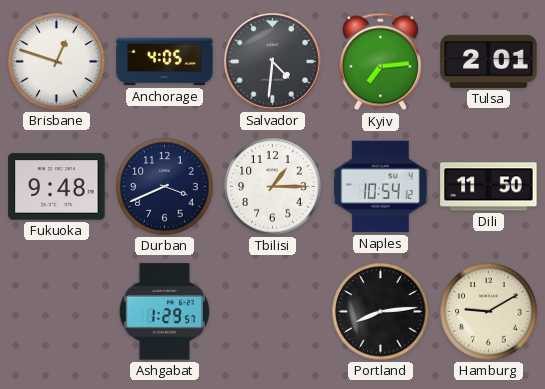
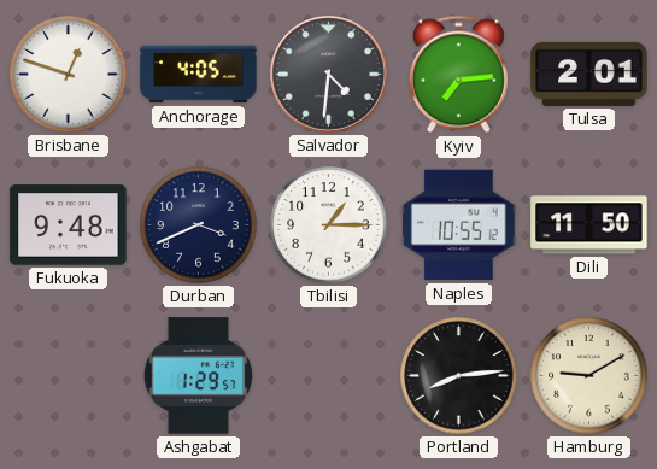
Naples: 10:54 -> 10:55
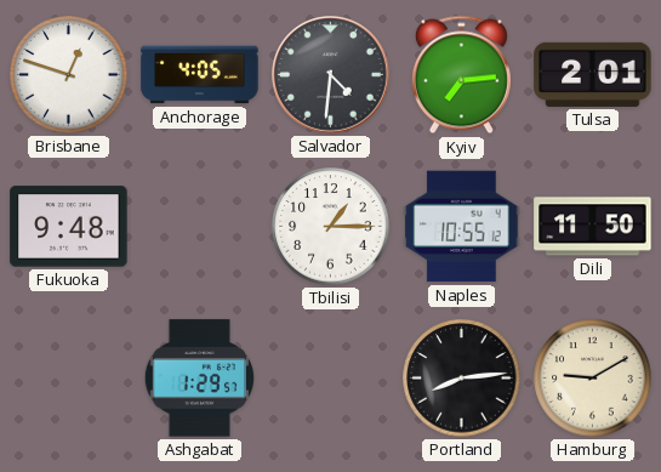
Durban: 3:41 -> none
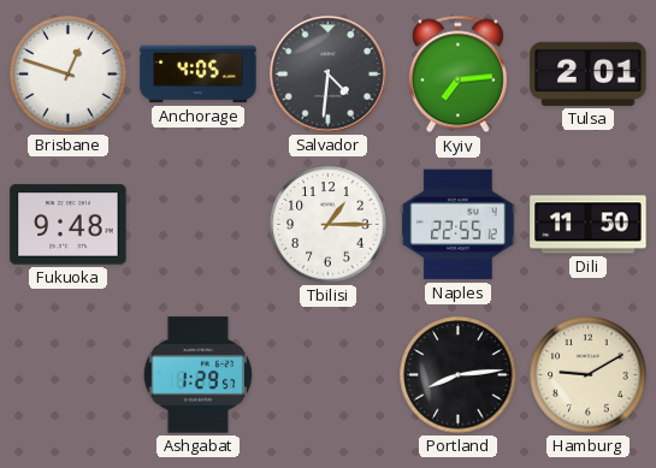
Naples: 10:55 -> 22:55
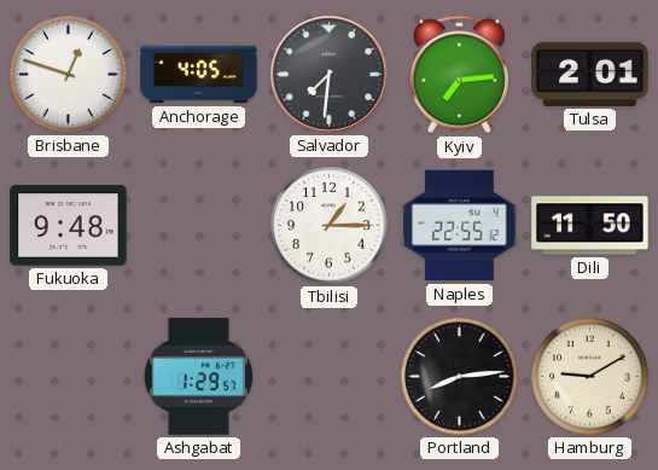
Salvador: 4:31 -> 7:31
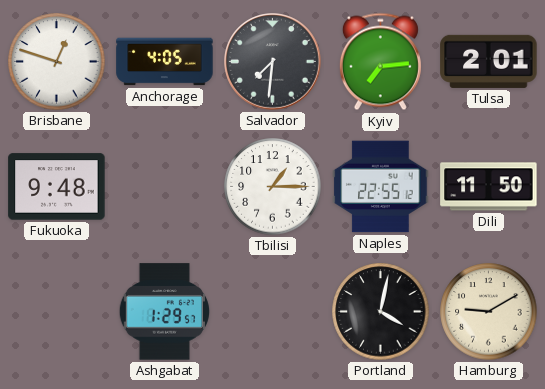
Portland: 8:14 -> 4:02
